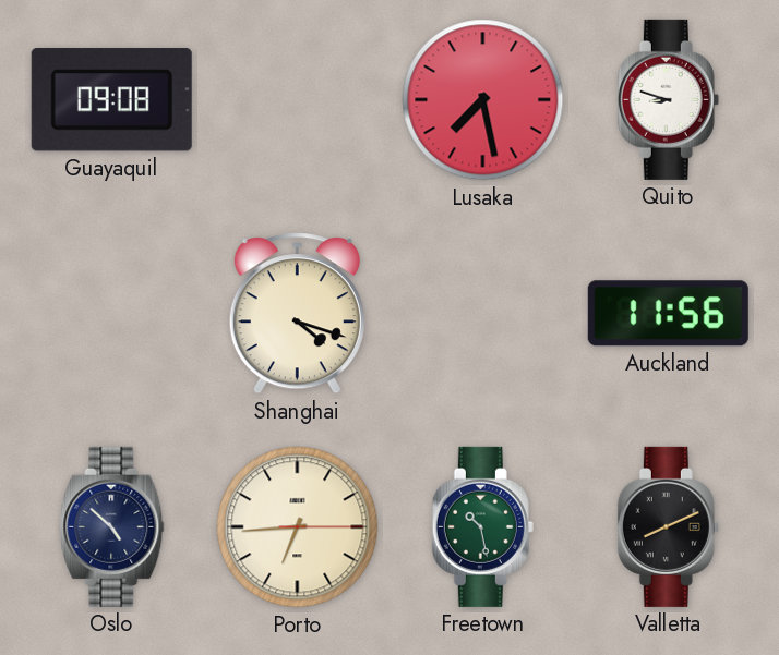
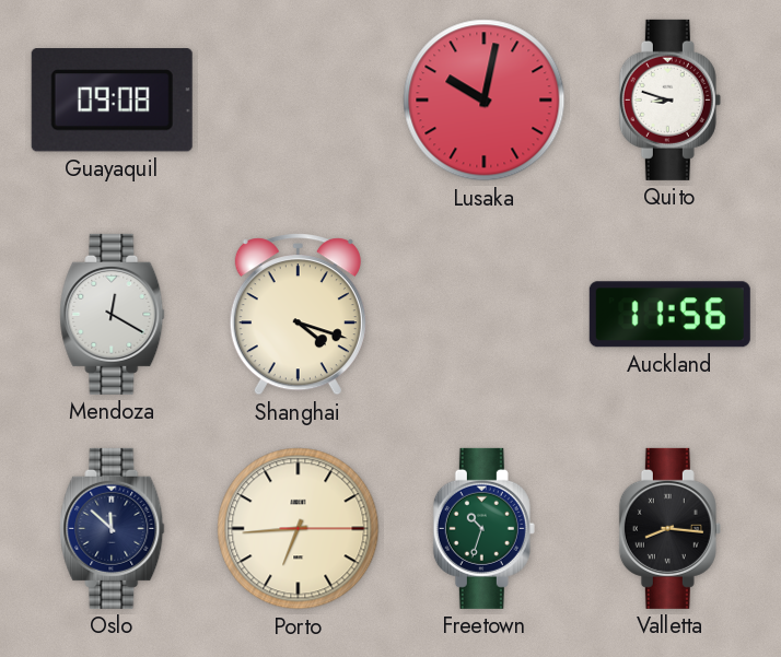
Lusaka: 7:28 -> 10:02
Mendoza: none -> 12:20
Oslo: 4:52 -> 11:52
Freetown: 10:28 -> 10:33
Valletta: 8:11 -> 8:16
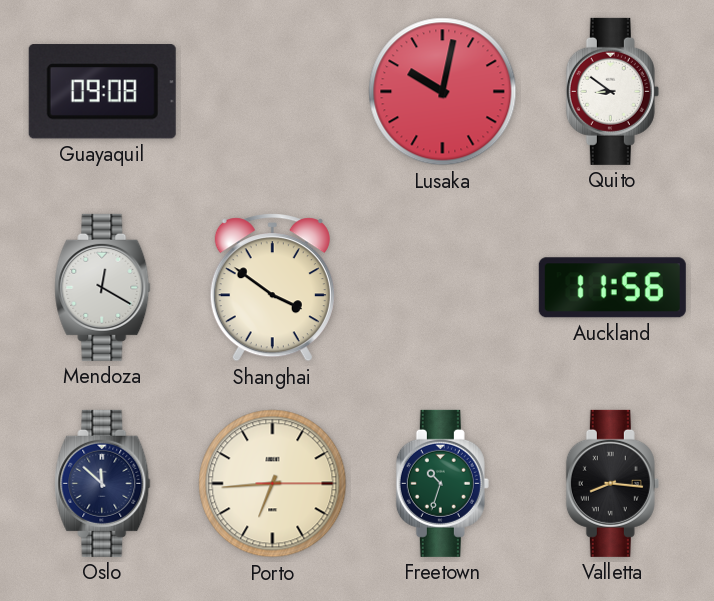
Quito: 8:48 -> 8:51
Shanghai: 4:18 -> 3:51
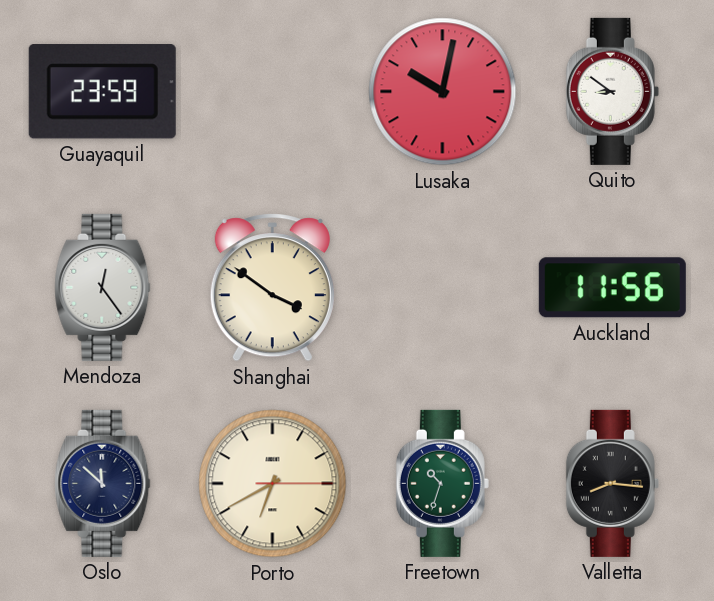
Guayaquil: 09:08 -> 23:59
Mendoza: 12:20 -> 12:24
Porto: 6:44 -> 6:40
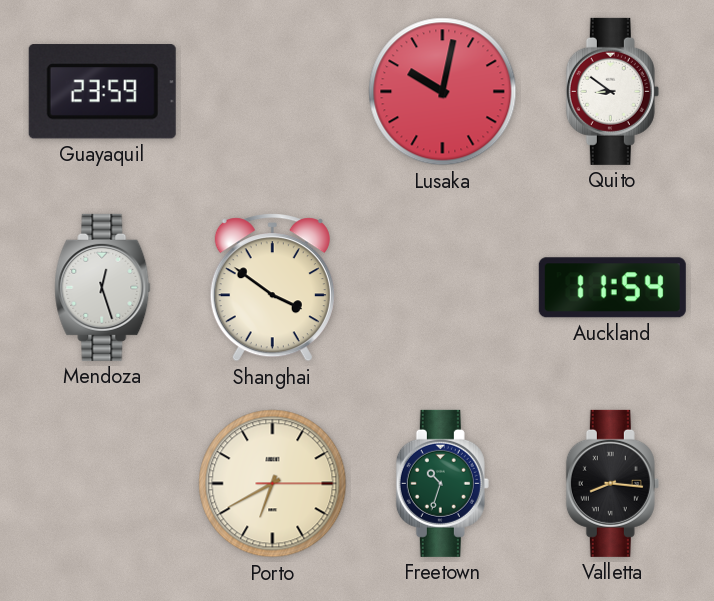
Mendoza: 12:24 -> 12:27
Auckland: 11:56 -> 11:54
Oslo: 11:52 -> none
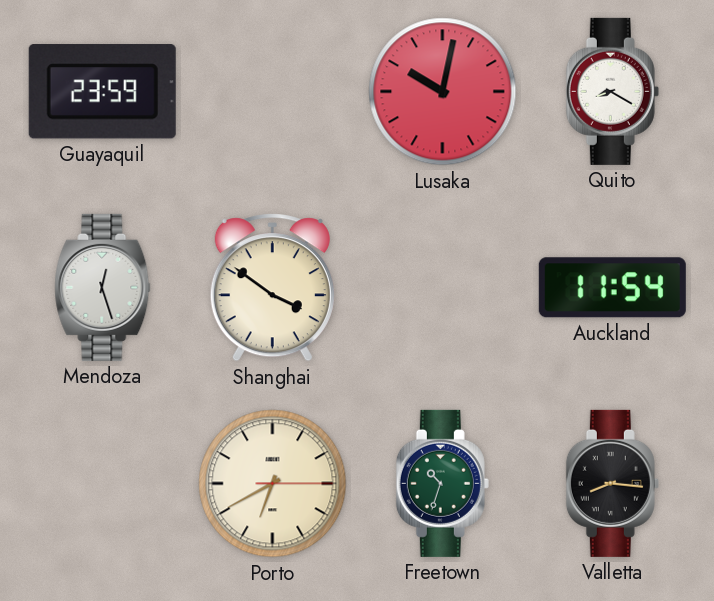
Quito: 8:51 -> 8:20
